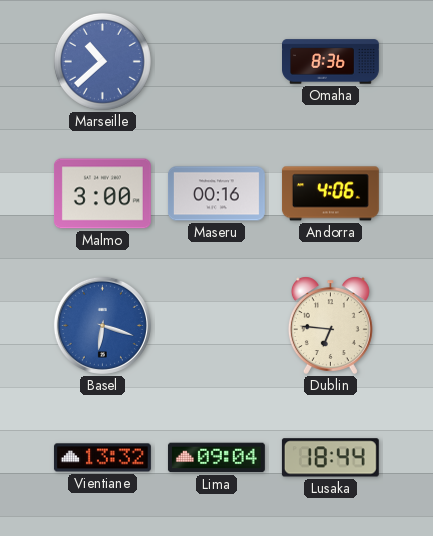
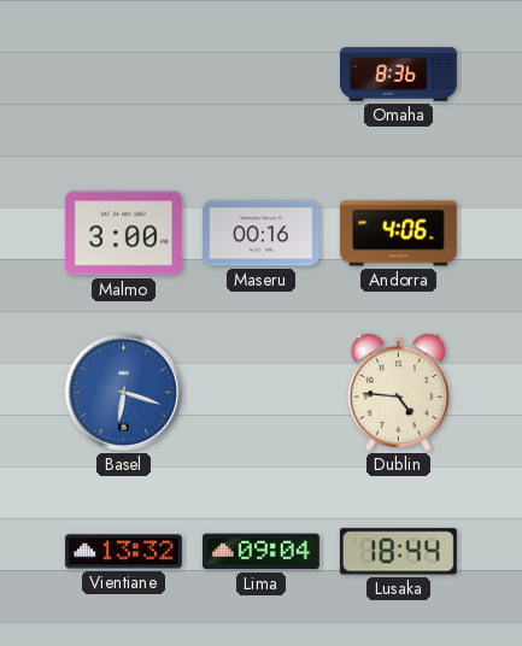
Marseille: 10:38 -> none
Dublin: 6:46 -> 4:46
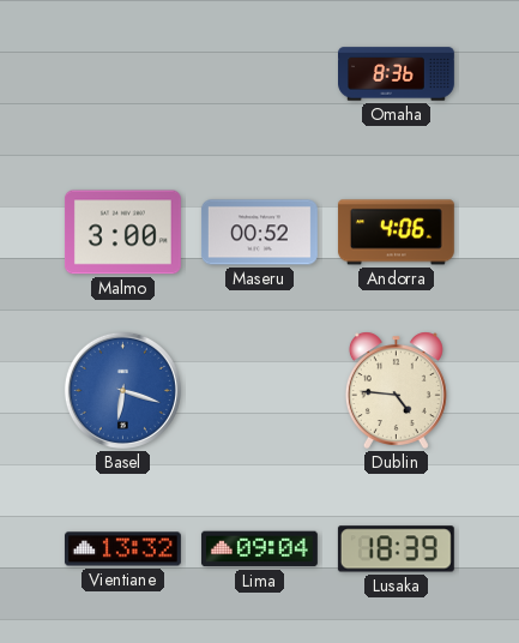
Maseru: 00:16 -> 00:52
Lusaka: 18:44 -> 18:39
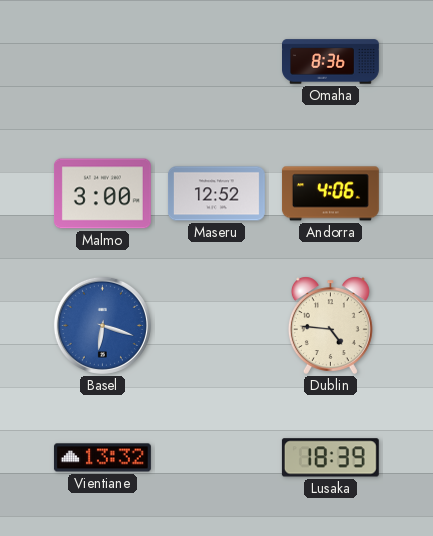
Maseru: 00:52 -> 12:52
Lima: 09:04 -> none
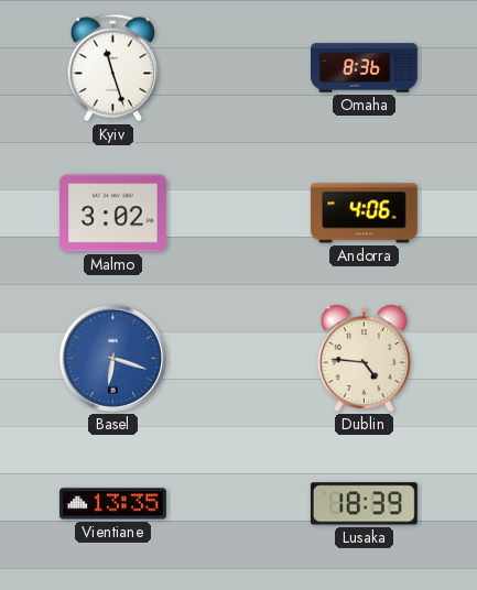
Kyiv: none -> 11:27
Malmo: 3:00 -> 3:02
Maseru: 12:52 -> none
Vientiane: 13:32 -> 13:35
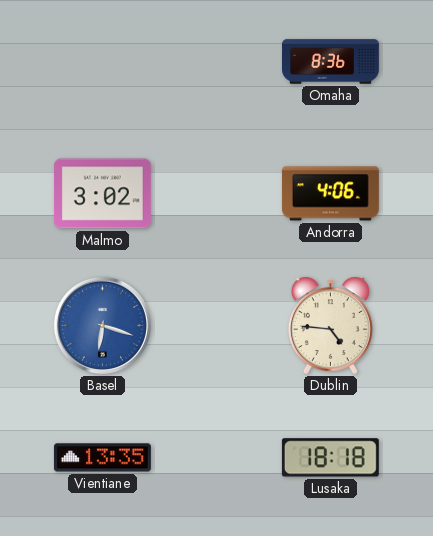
Kyiv: 11:27 -> none
Lusaka: 18:39 -> 18:18
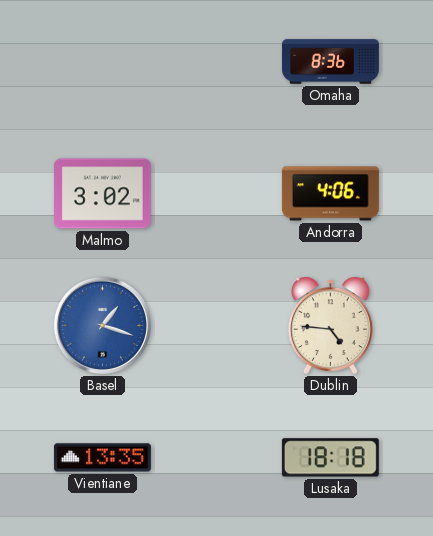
Basel: 6:18 -> 1:18
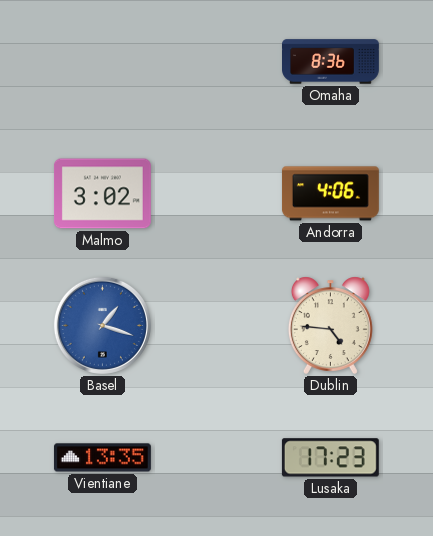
Lusaka: 18:18 -> 17:23
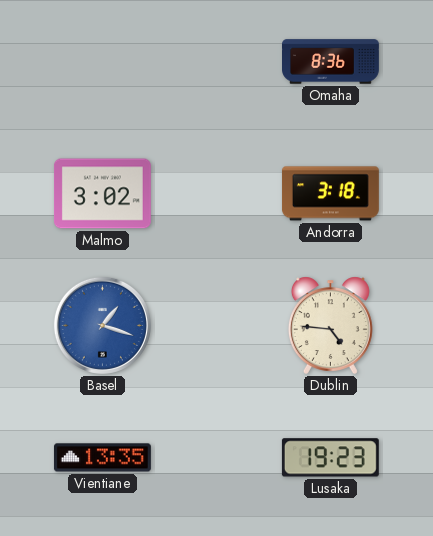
Andorra: 4:06 -> 3:18
Lusaka: 17:23 -> 19:23
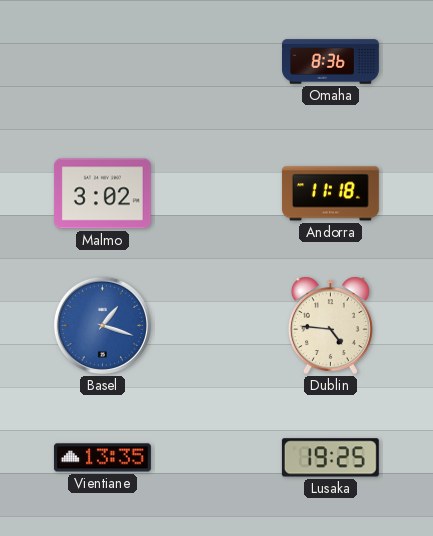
Andorra: 3:18 -> 11:18
Lusaka: 19:23 -> 19:25
